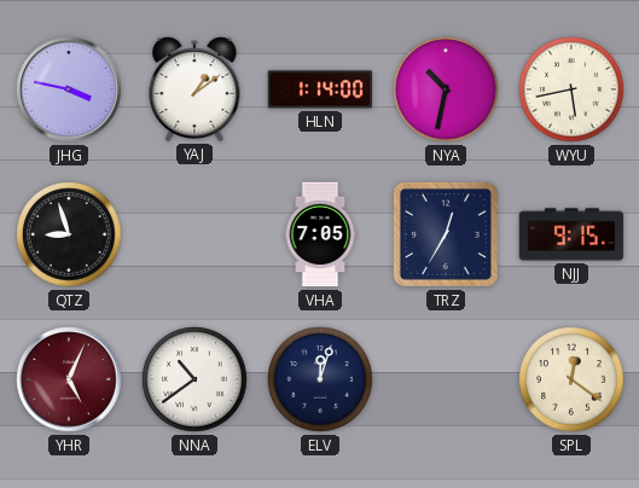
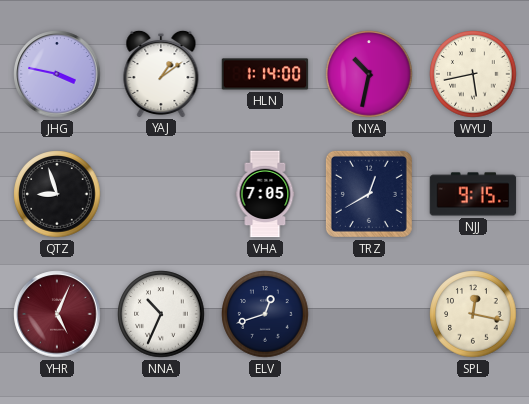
TRZ: 12:35 -> 12:40
NNA: 10:39 -> 10:34
ELV: 12:03 -> 12:42
SPL: 12:21 -> 12:17
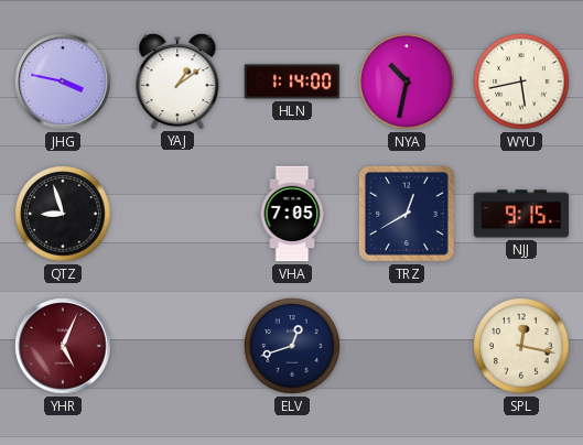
NNA: 10:34 -> none
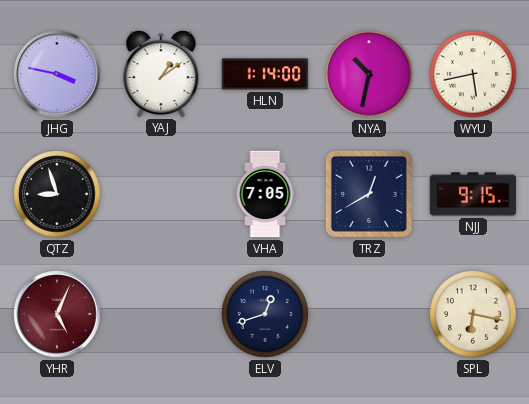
SPL: 12:17 -> 6:17
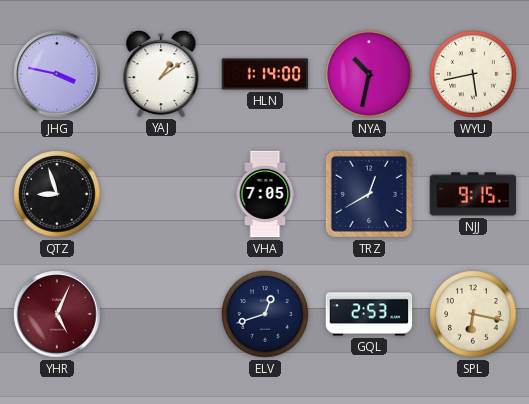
GQL: none -> 2:53
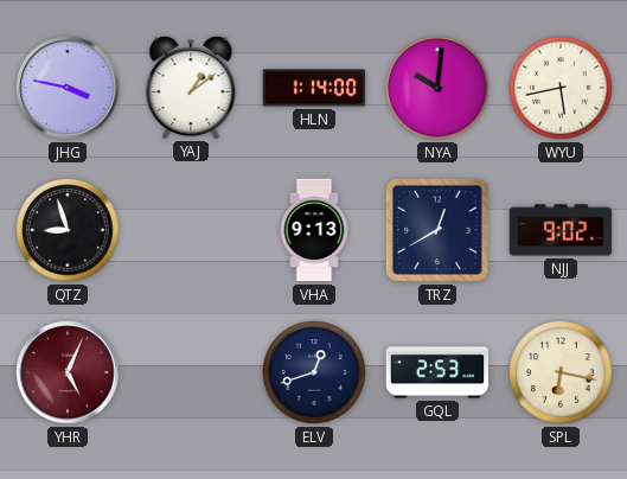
NYA: 10:32 -> 10:01
VHA: 7:05 -> 9:13
NJJ: 9:15 -> 9:02
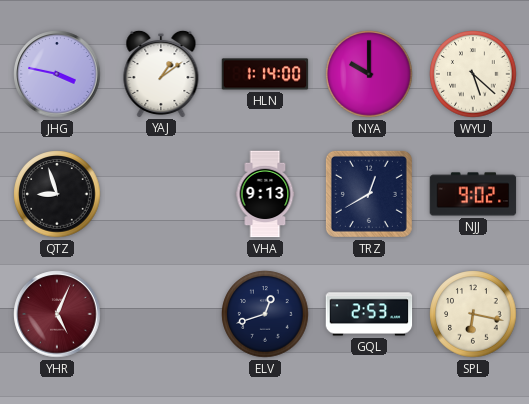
NYA: 10:01 -> 10:00
WYU: 5:43 -> 5:22
